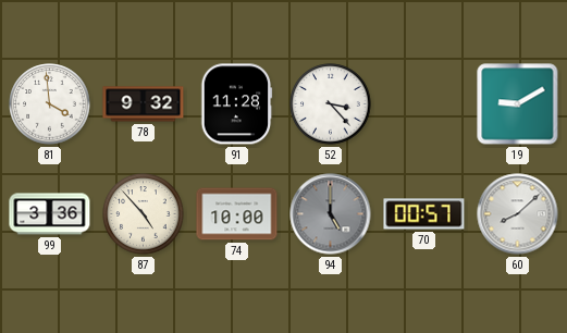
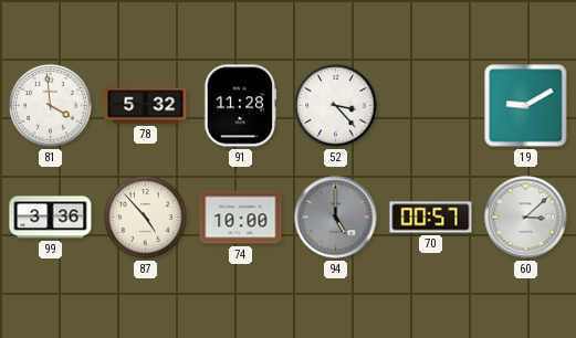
78: 9:32 -> 5:32
60: 8:08 -> 3:08
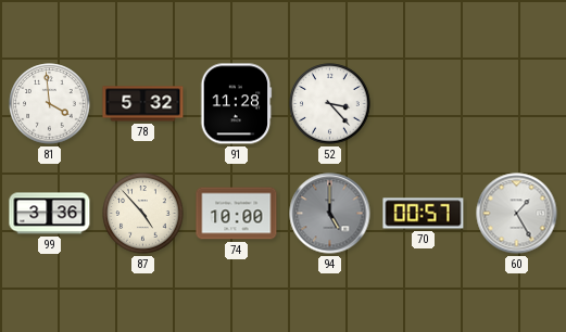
19: 9:10 -> none
60: 3:08 -> 1:25
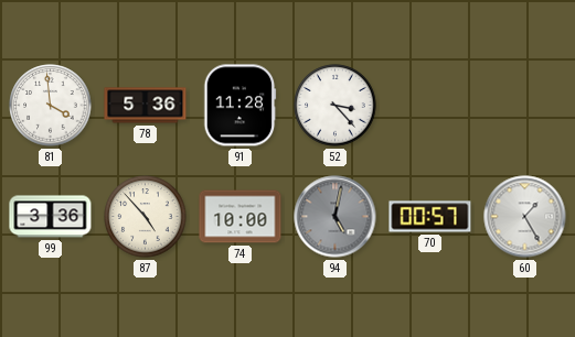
78: 5:32 -> 5:36
94: 5:00 -> 5:02
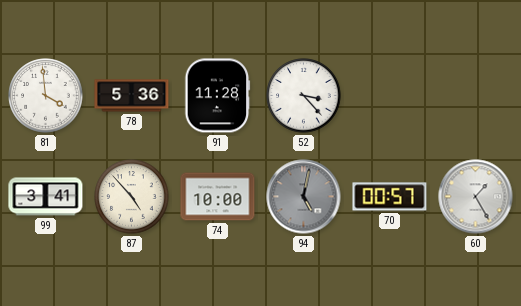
99: 3:36 -> 3:41
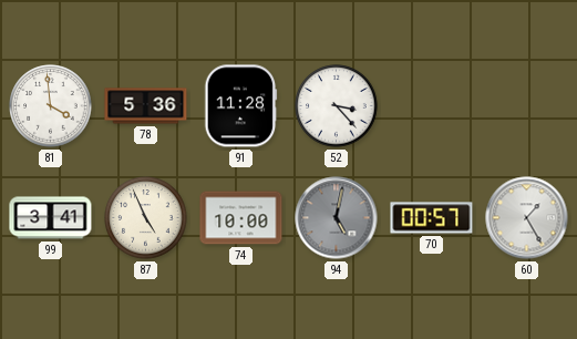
87: 4:53 -> 4:56
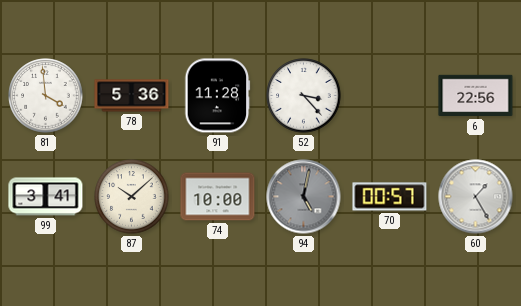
6: none -> 22:56
87: 4:56 -> 10:08
